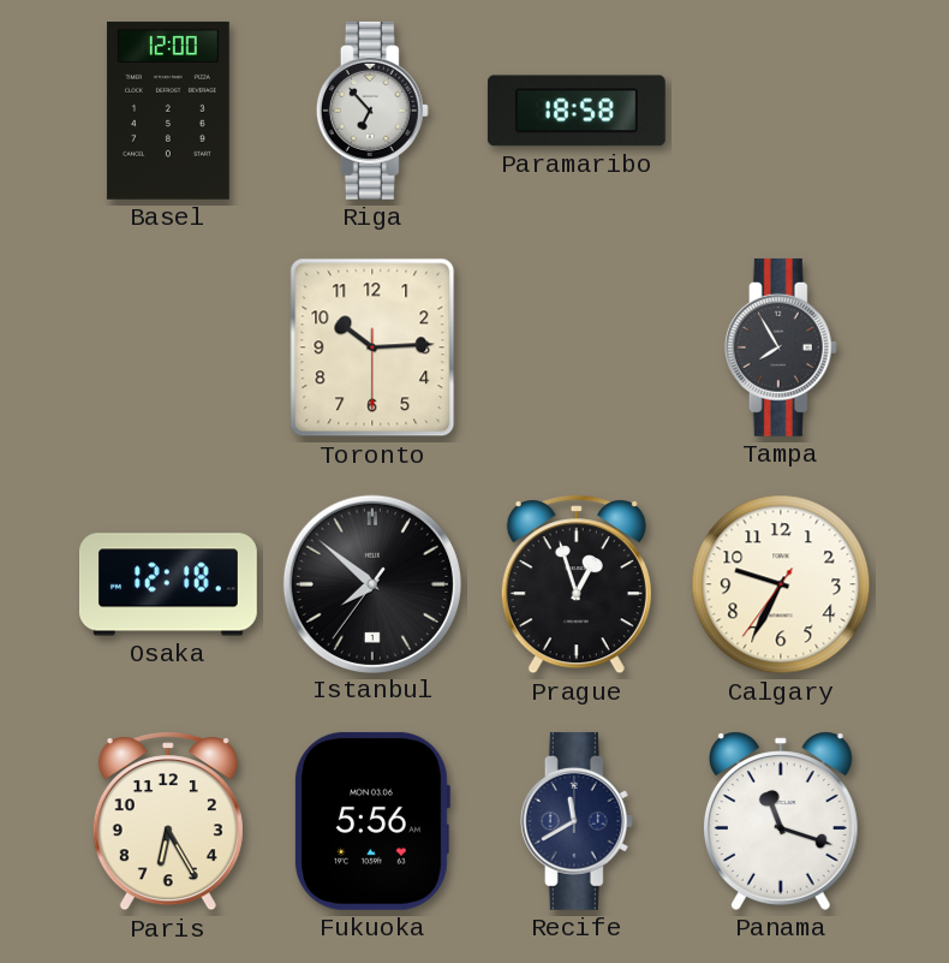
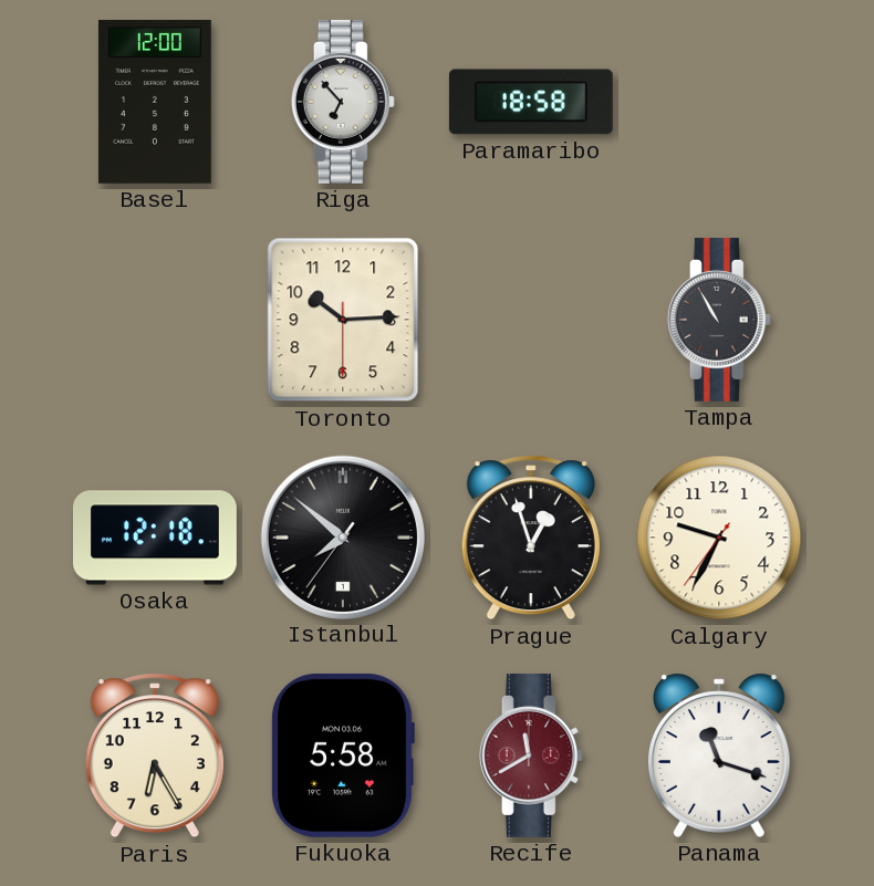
Tampa: 7:55 -> 10:55
Fukuoka: 5:56 -> 5:58
Recife dial: navy -> burgundy
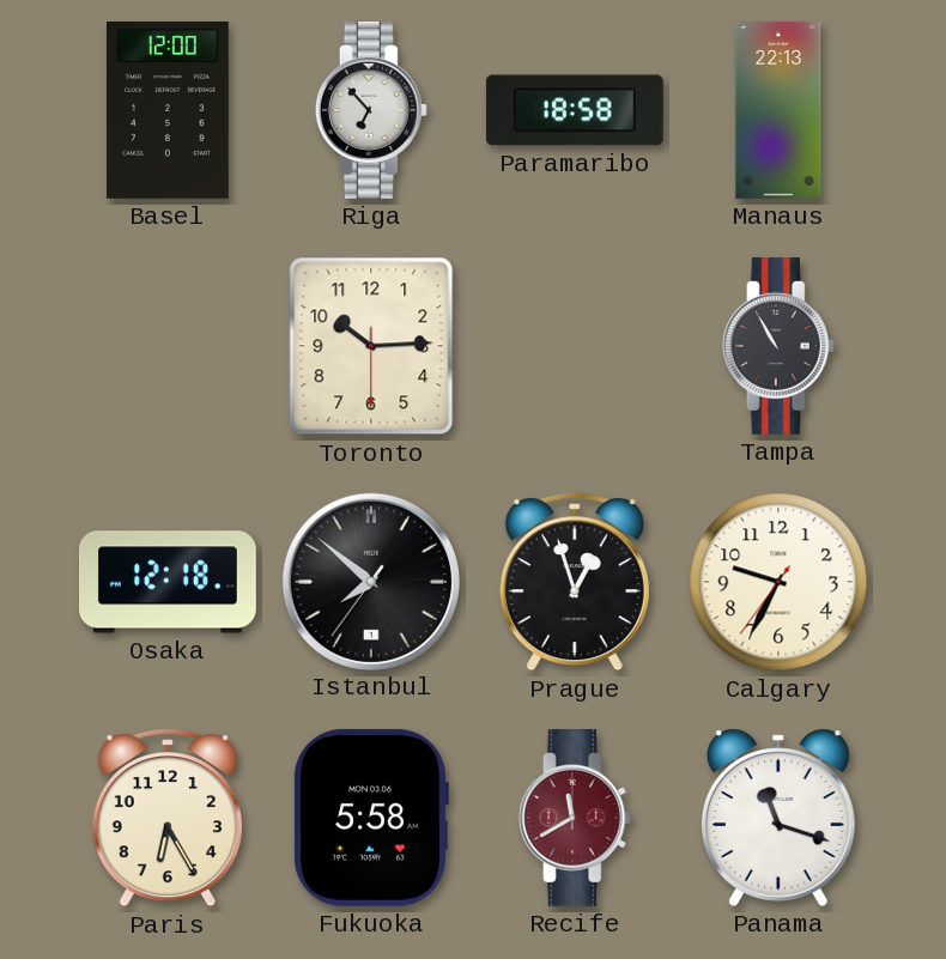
Manaus: none -> 22:13
